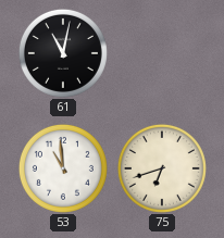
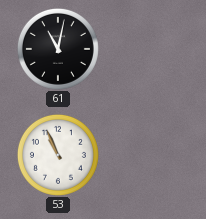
53: 10:59 -> 10:56
75: 6:42 -> none
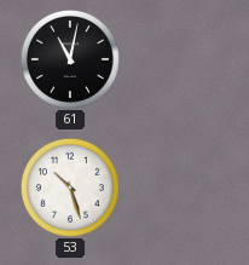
53: 10:56 -> 10:27
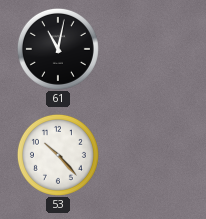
53: 10:27 -> 10:23
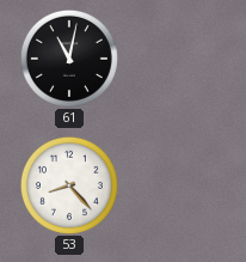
53: 10:23 -> 8:23
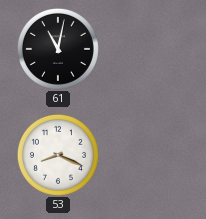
53: 8:23 -> 8:19
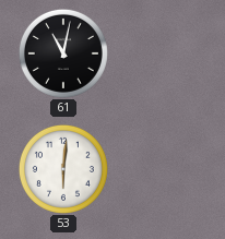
53: 8:19 -> 6:01
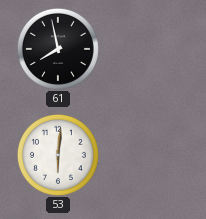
61: 11:02 -> 7:58
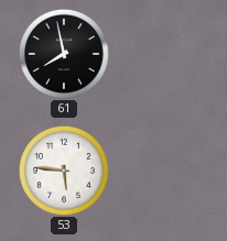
53: 6:01 -> 5:46
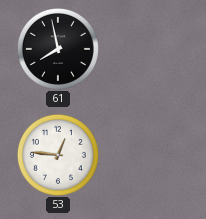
53: 5:46 -> 12:46
